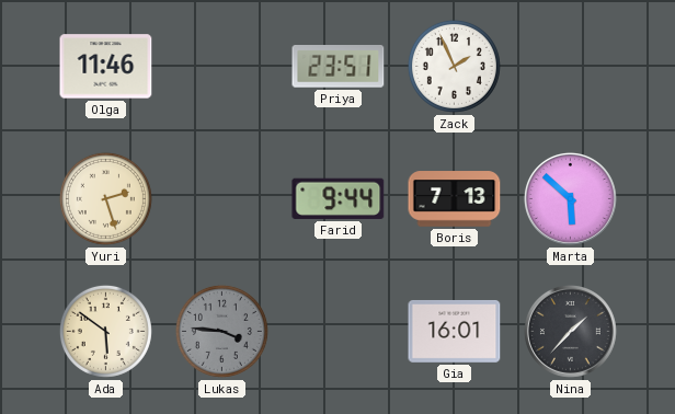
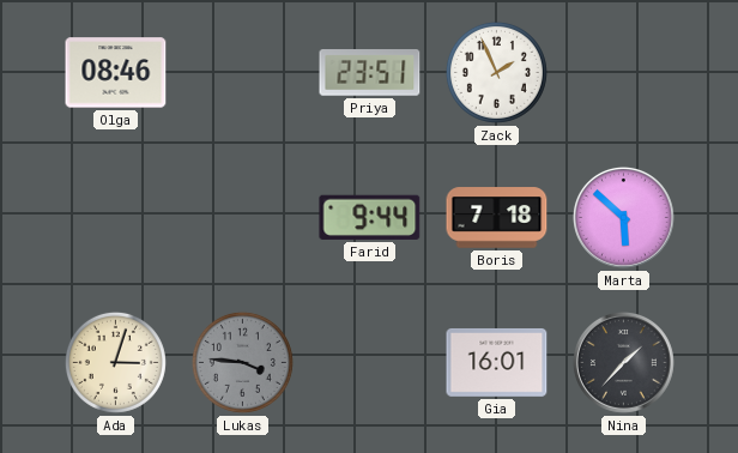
Olga: 11:46 -> 08:46
Yuri: 2:27 -> none
Boris: 7:13 -> 7:18
Ada: 5:51 -> 3:03
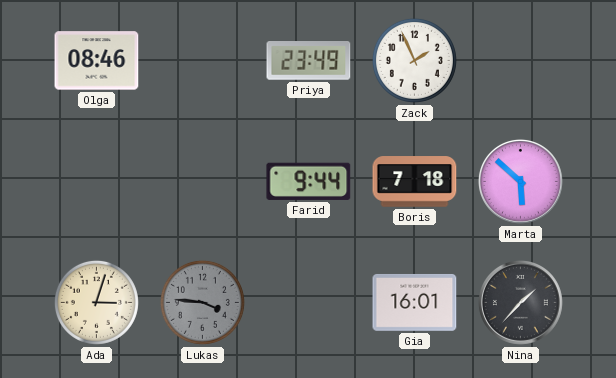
Priya: 23:51 -> 23:49
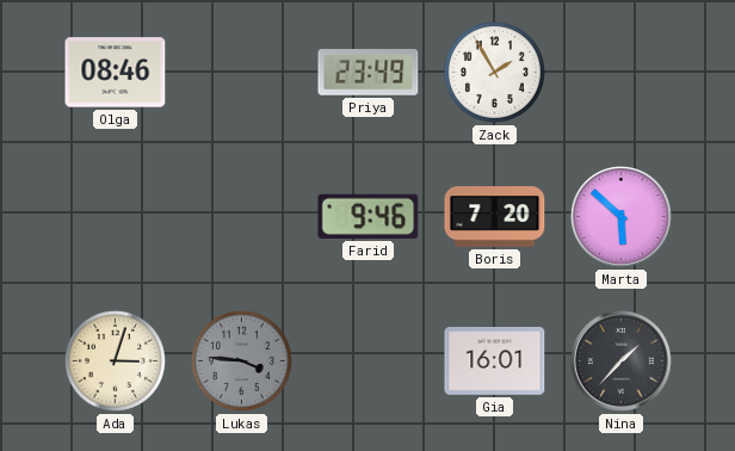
Zack: 1:56 -> 1:55
Farid: 9:44 -> 9:46
Boris: 7:18 -> 7:20
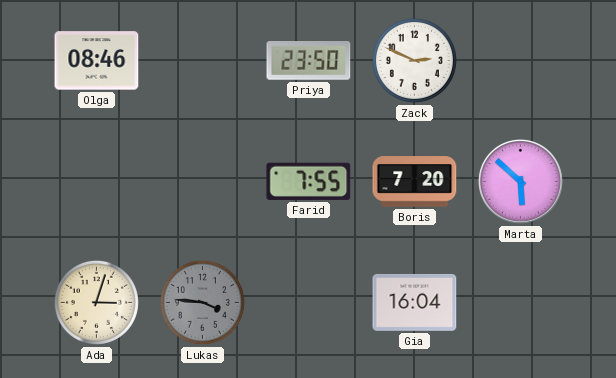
Priya: 23:49 -> 23:50
Zack: 1:55 -> 2:49
Farid: 9:46 -> 7:55
Gia: 16:01 -> 16:04
Nina: 1:37 -> none
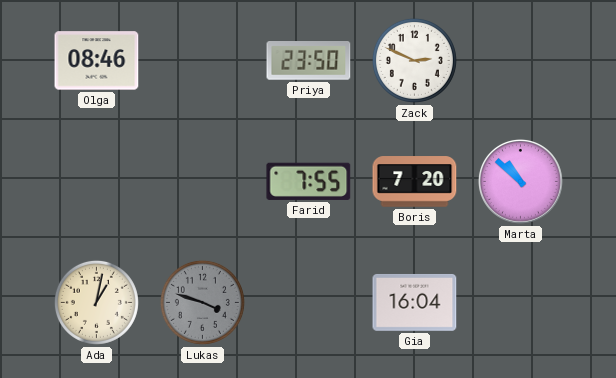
Marta: 5:52 -> 10:52
Ada: 3:03 -> 1:02
Lukas: 3:46 -> 3:48
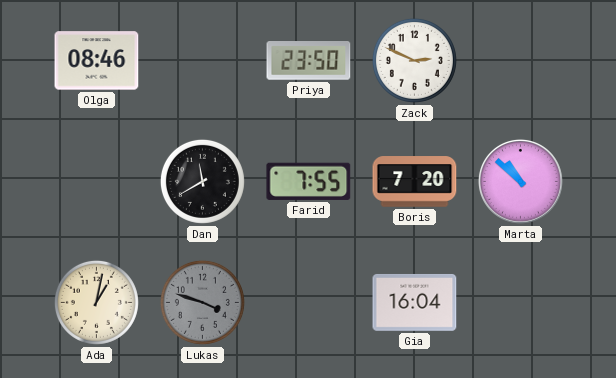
Dan: none -> 11:40
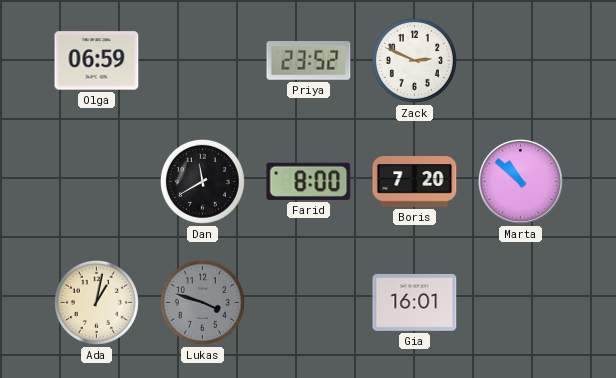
Olga: 08:46 -> 06:59
Priya: 23:50 -> 23:52
Farid: 7:55 -> 8:00
Gia: 16:04 -> 16:01
